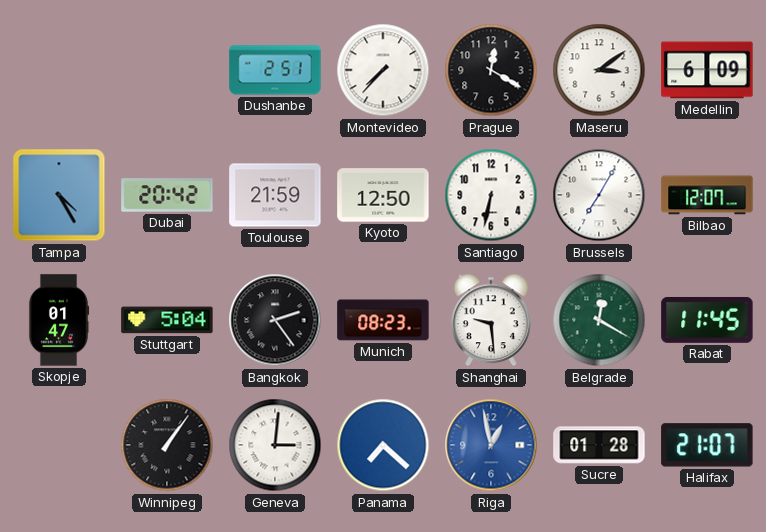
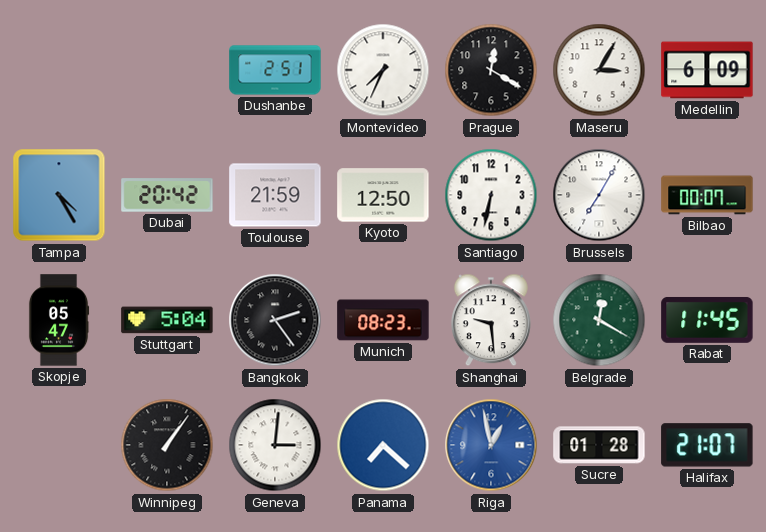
Montevideo: 7:37 -> 7:34
Maseru: 3:09 -> 3:05
Bilbao: 12:07 -> 00:07
Skopje: 01:47 -> 05:47
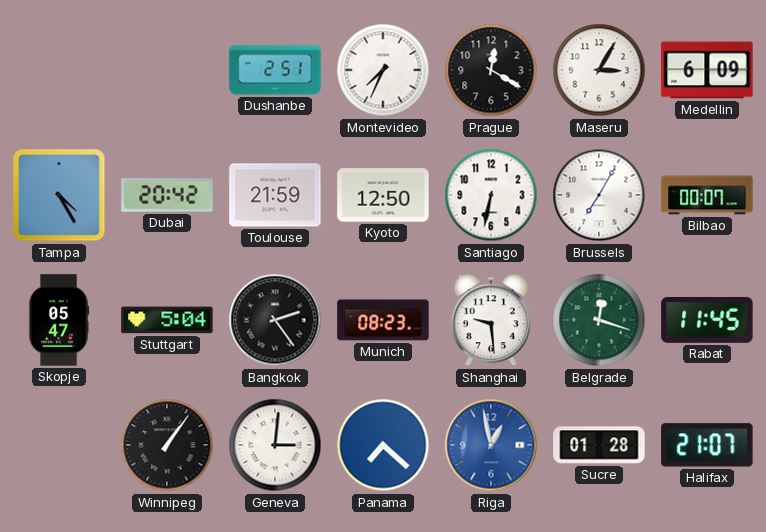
Belgrade: 12:20 -> 12:18
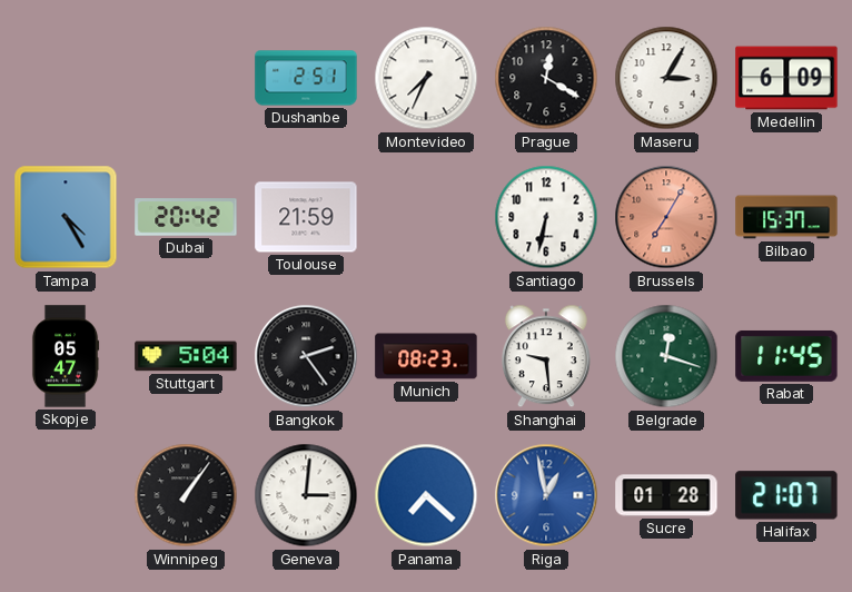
Kyoto: 12:50 -> none
Brussels dial: white -> salmon
Bilbao: 00:07 -> 15:37
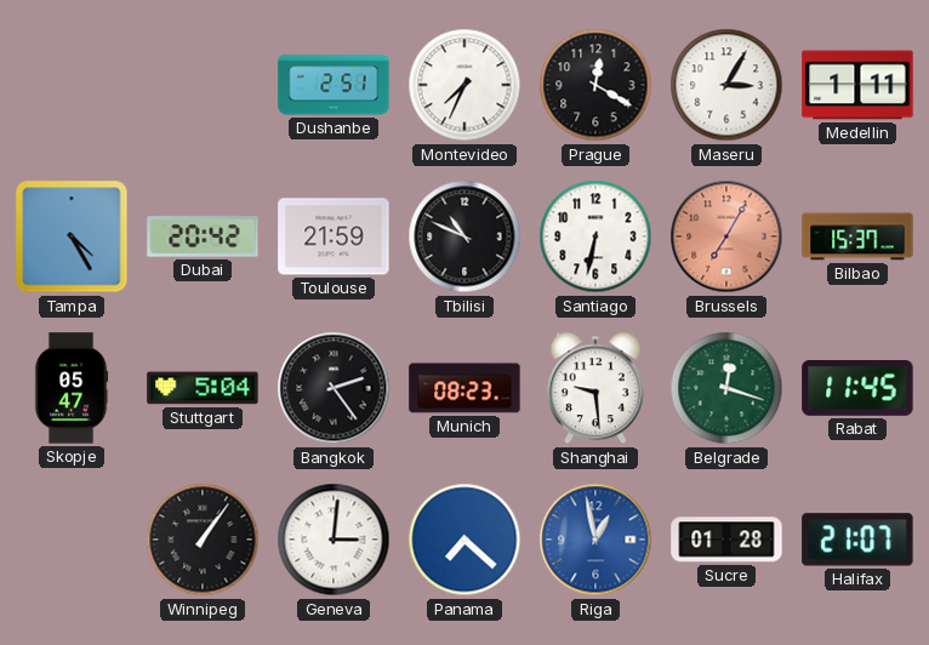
Medellin: 6:09 -> 1:11
Tbilisi: none -> 10:49
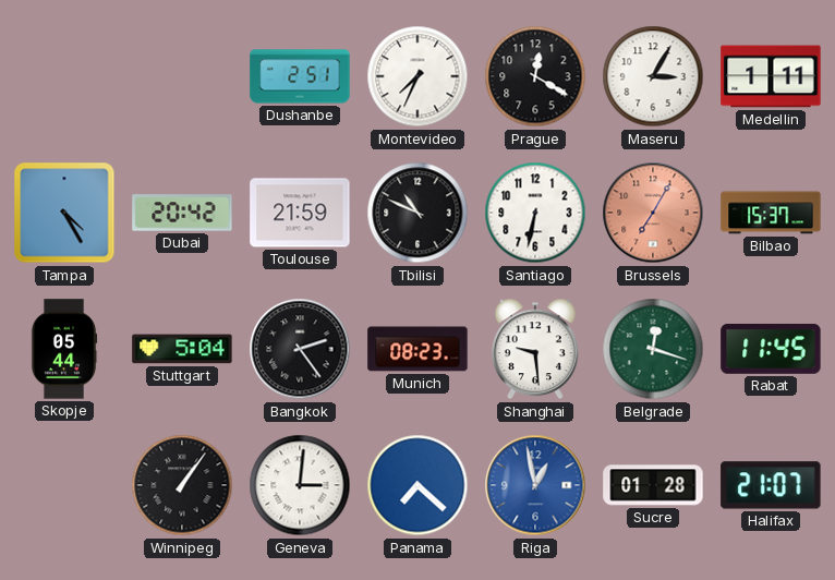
Skopje: 05:47 -> 05:44
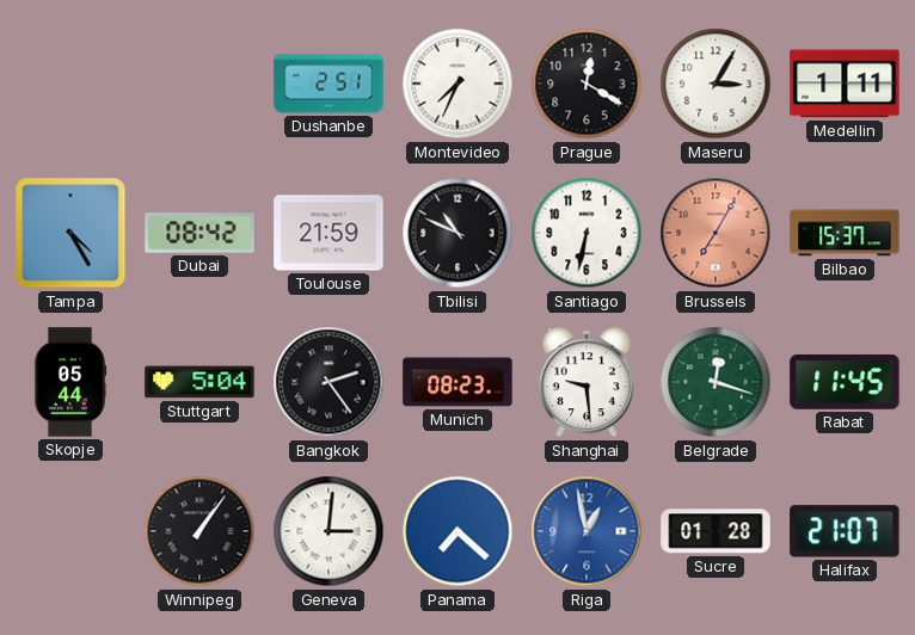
Dubai: 20:42 -> 08:42
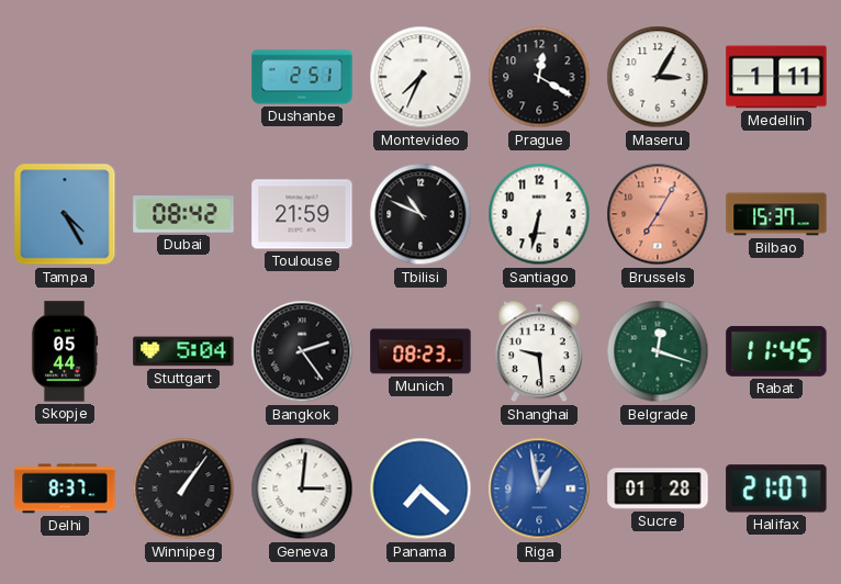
Delhi: none -> 8:37
